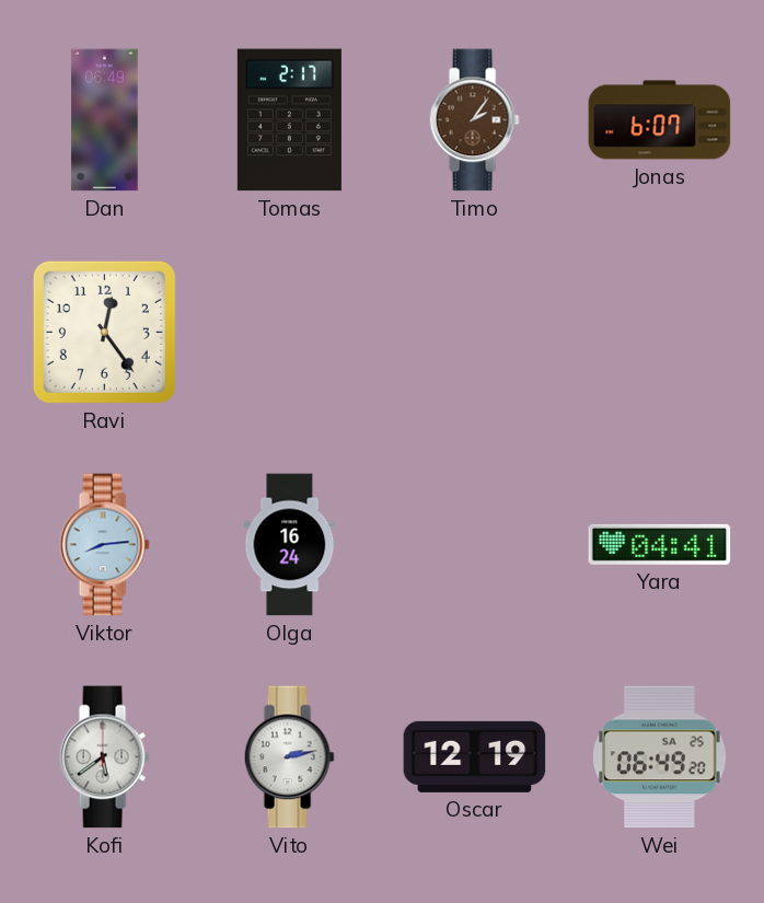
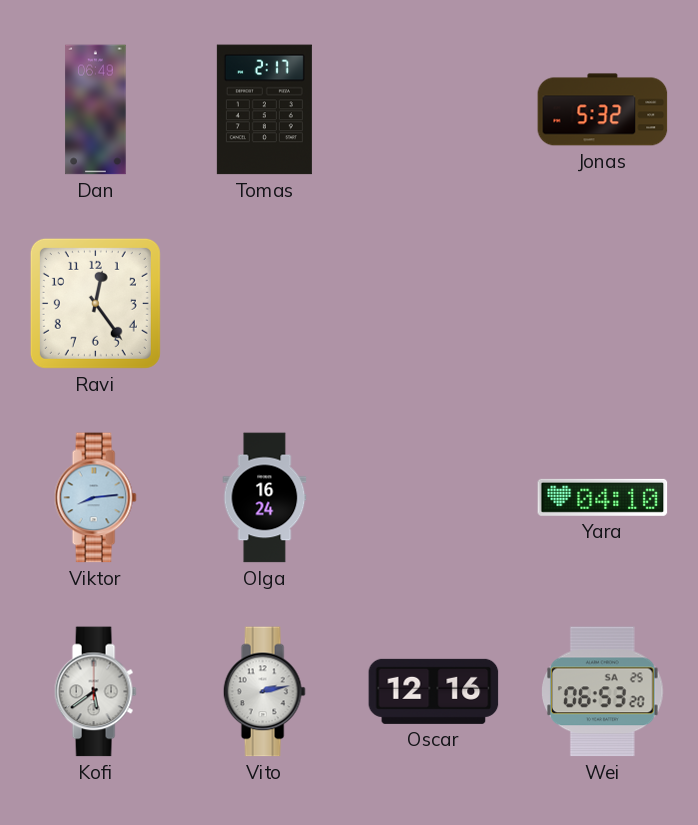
Timo: 2:06 -> none
Jonas: 6:07 -> 5:32
Yara: 04:41 -> 04:10
Oscar: 12:19 -> 12:16
Wei: 06:49 -> 06:53
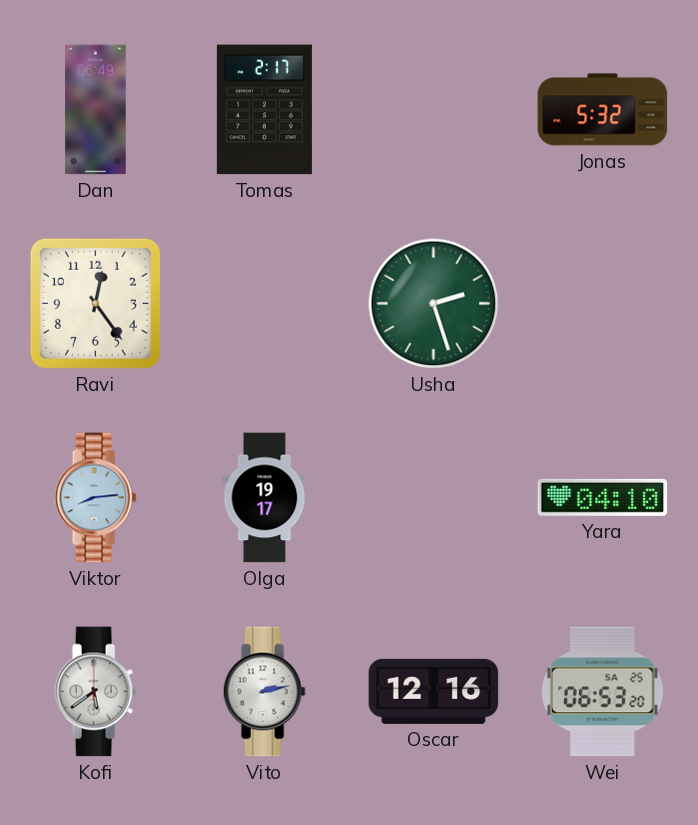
Usha: none -> 2:27
Olga: 16:24 -> 19:17
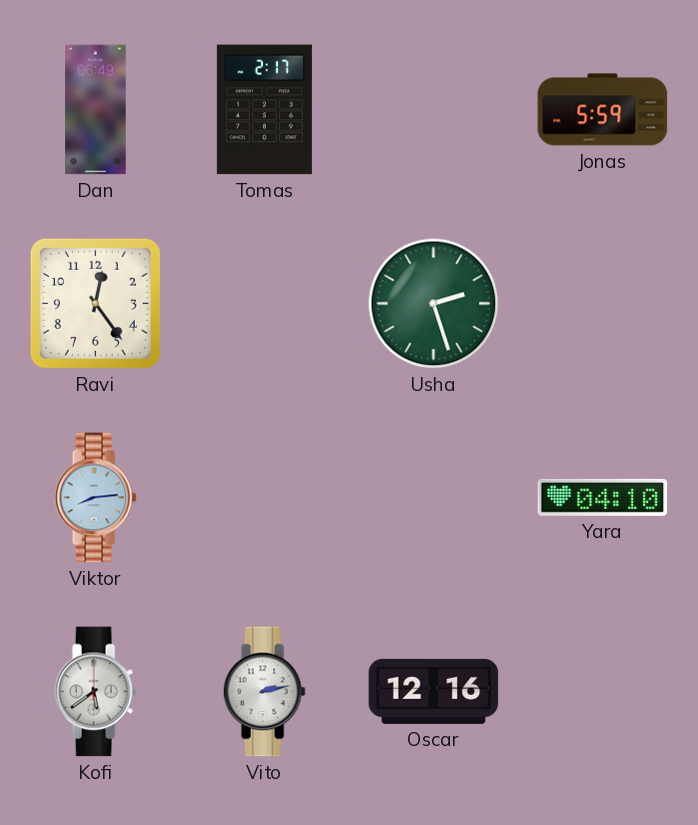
Jonas: 5:32 -> 5:59
Olga: 19:17 -> none
Wei: 06:53 -> none
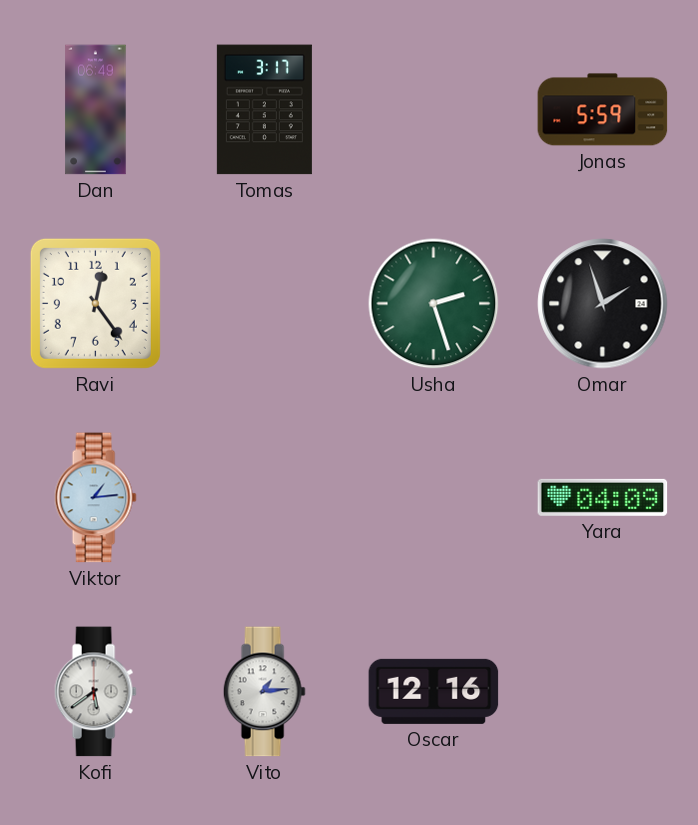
Tomas: 2:17 -> 3:17
Omar: none -> 1:57
Viktor: 8:14 -> 1:14
Yara: 04:10 -> 04:09
Vito: 2:13 -> 1:14
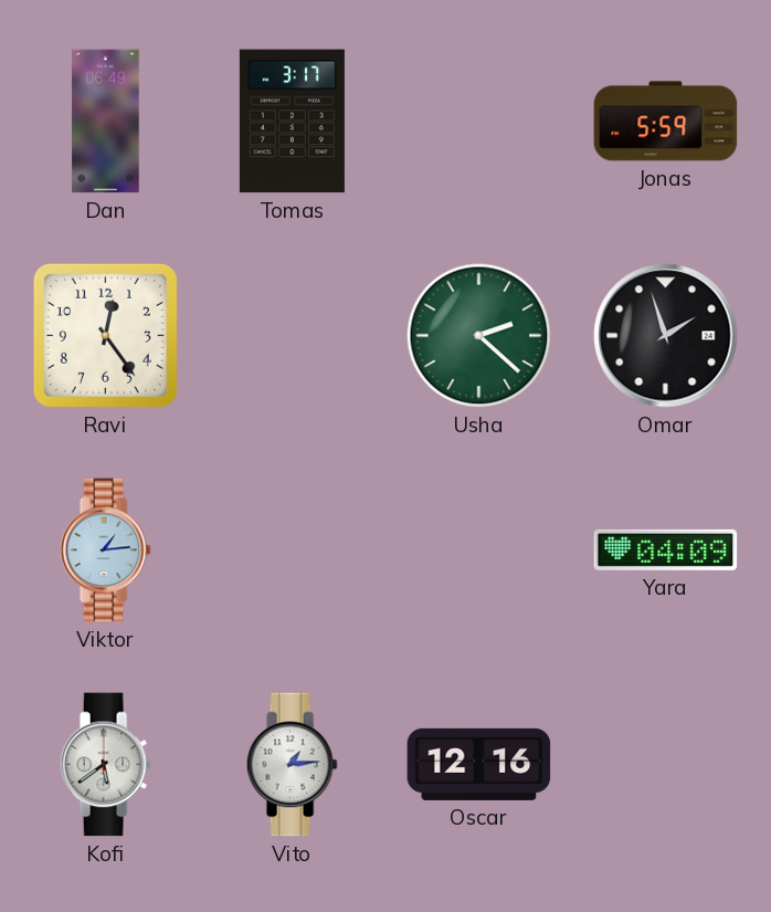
Usha: 2:27 -> 2:22
